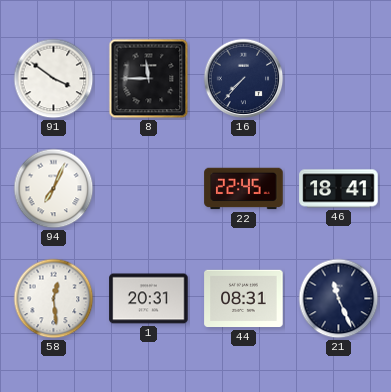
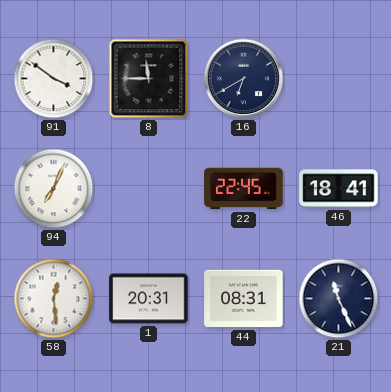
16: 7:37 -> 6:40
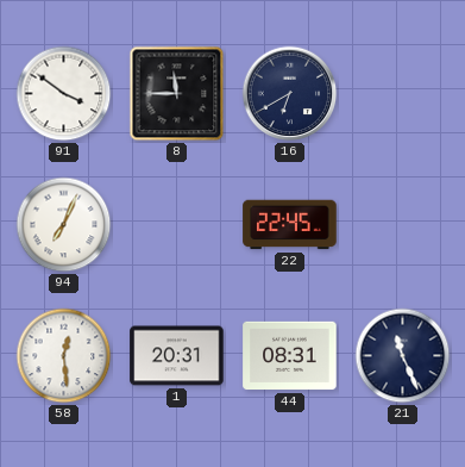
46: 18:41 -> none
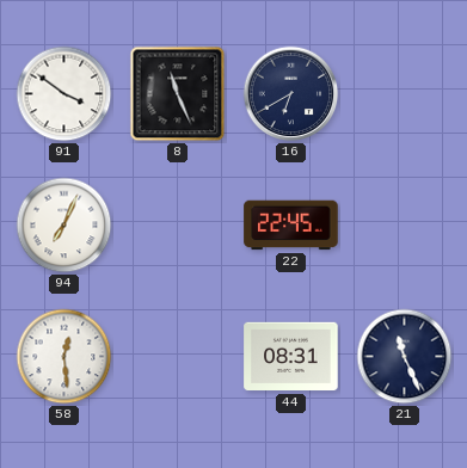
8: 11:45 -> 11:26
1: 20:31 -> none
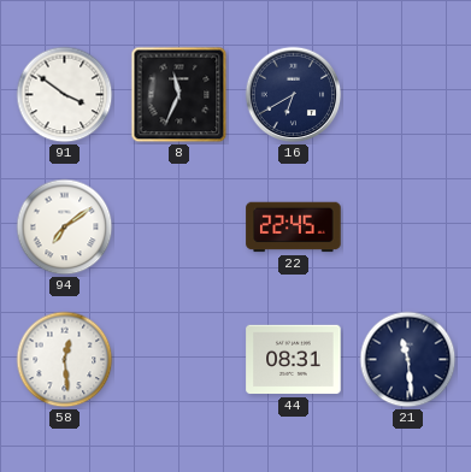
8: 11:26 -> 11:34
94: 7:04 -> 7:09
21: 11:26 -> 11:29
